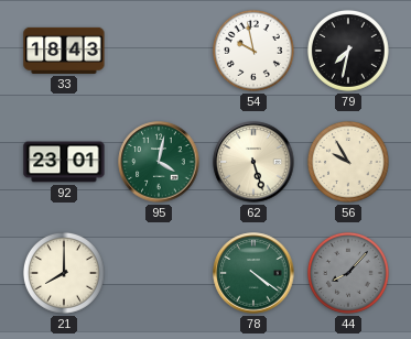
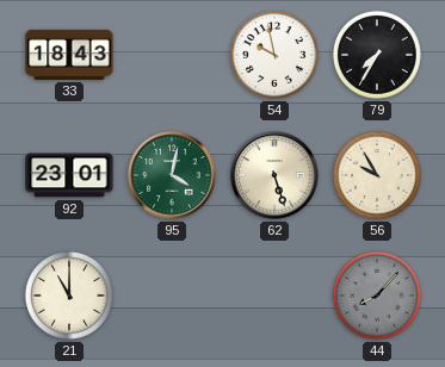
79: 7:32 -> 7:35
21: 8:00 -> 11:00
78: 4:21 -> none
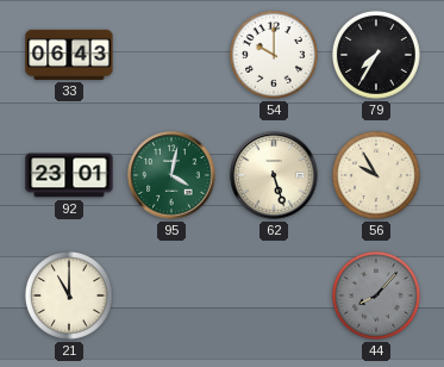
33: 18:43 -> 06:43
54: 9:58 -> 10:00
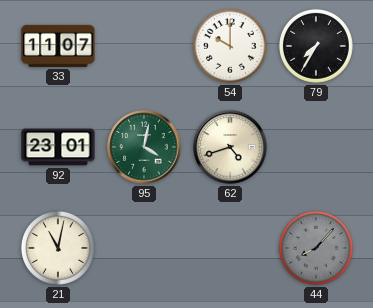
33: 06:43 -> 11:07
62: 5:27 -> 4:42
56: 9:55 -> none
21: 11:00 -> 11:02
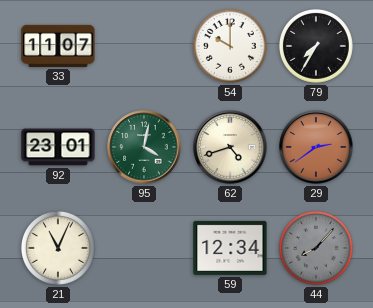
29: none -> 2:39
21: 11:02 -> 11:04
59: none -> 12:34
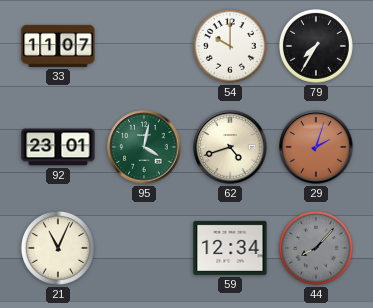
29: 2:39 -> 2:03
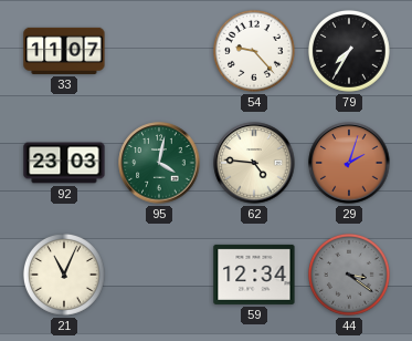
54: 10:00 -> 9:23
92: 23:01 -> 23:03
62: 4:42 -> 4:46
44: 8:07 -> 3:21
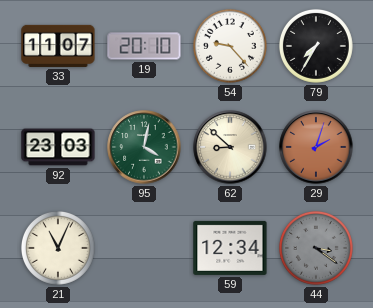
19: none -> 20:10
62: 4:46 -> 8:52
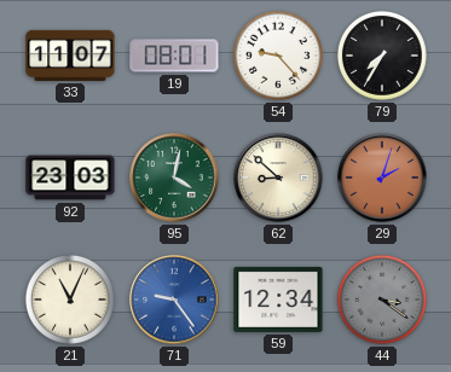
19: 20:10 -> 08:01
71: none -> 9:24
